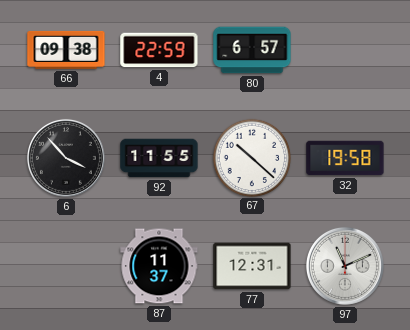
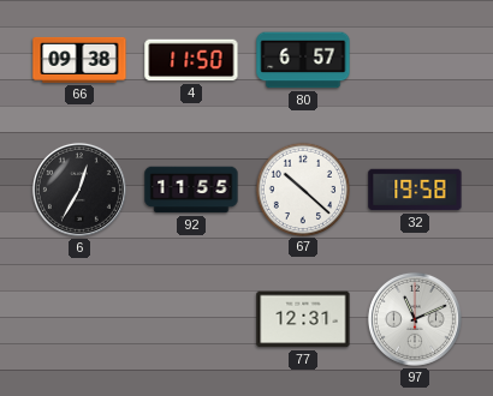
4: 22:59 -> 11:50
6: 3:53 -> 12:35
87: 11:37 -> none
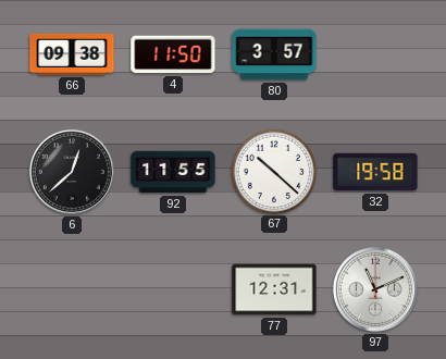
80: 6:57 -> 3:57
6: 12:35 -> 12:38
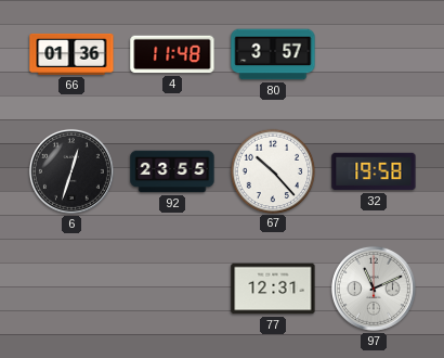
66: 09:38 -> 01:36
4: 11:50 -> 11:48
6: 12:38 -> 12:33
92: 11:55 -> 23:55
67: 10:22 -> 10:23
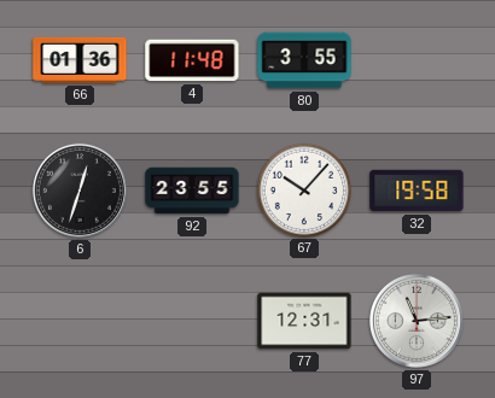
80: 3:57 -> 3:55
67: 10:23 -> 10:07
97: 11:11 -> 11:14
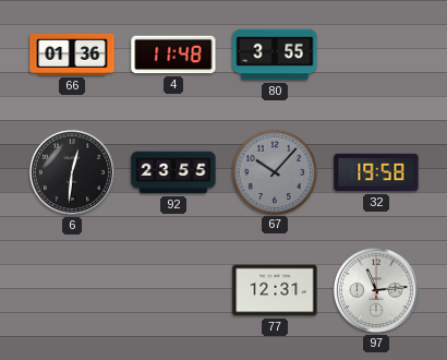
6: 12:33 -> 12:31
67 dial: white -> grey
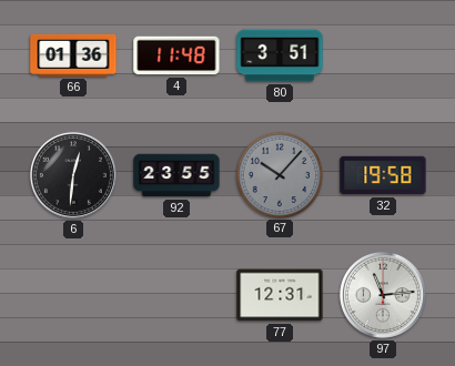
80: 3:55 -> 3:51
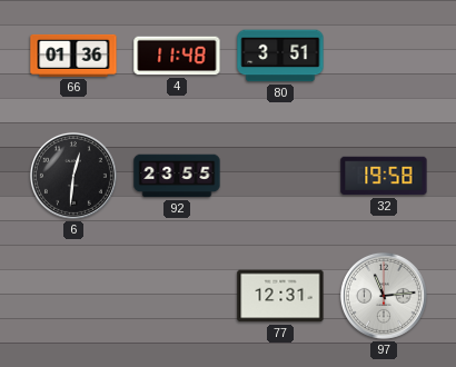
67: 10:07 -> none
